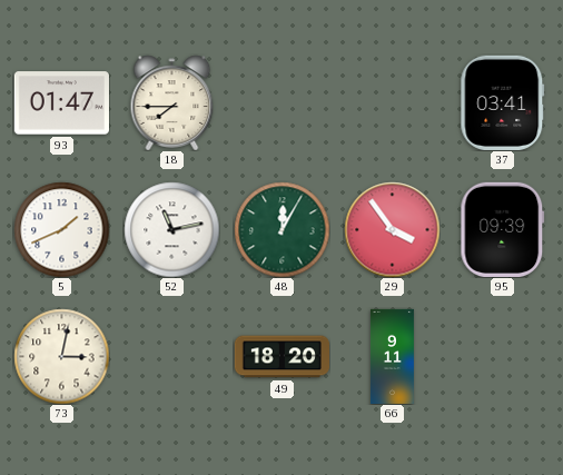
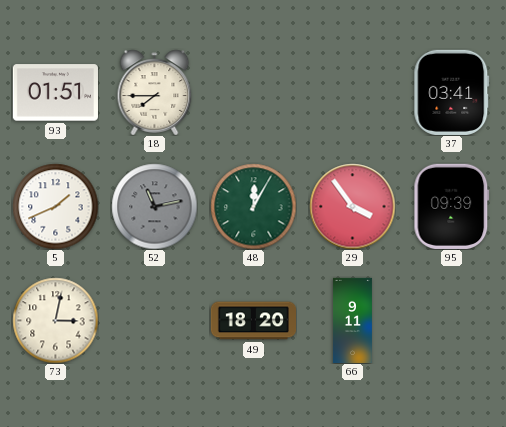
93: 01:47 -> 01:51
52 dial: white -> grey
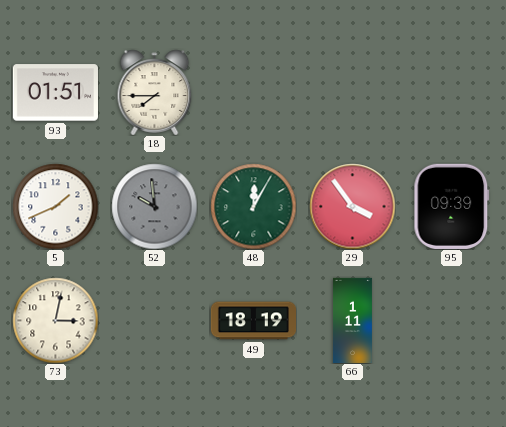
37: 03:41 -> none
52: 11:13 -> 9:59
49: 18:20 -> 18:19
66: 9:11 -> 1:11
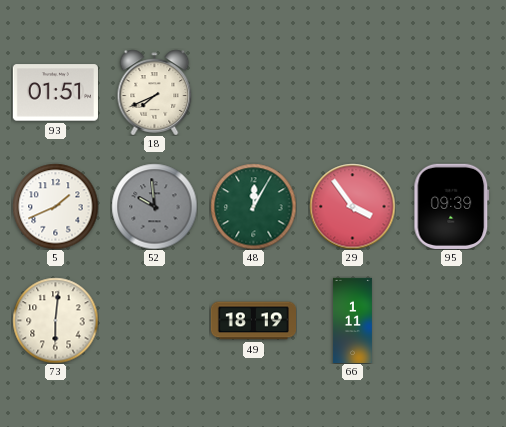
18: 7:45 -> 7:41
73: 3:02 -> 6:01
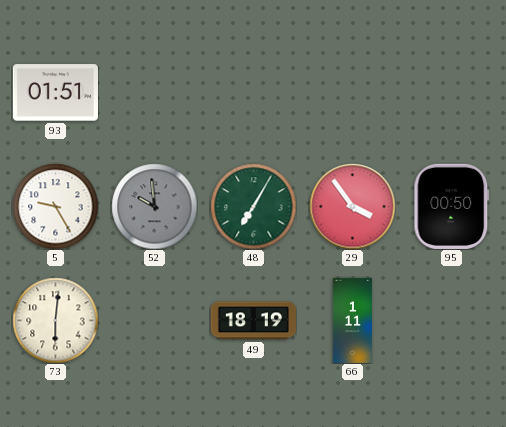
18: 7:41 -> none
5: 1:41 -> 9:25
48: 12:05 -> 7:05
95: 09:39 -> 00:50
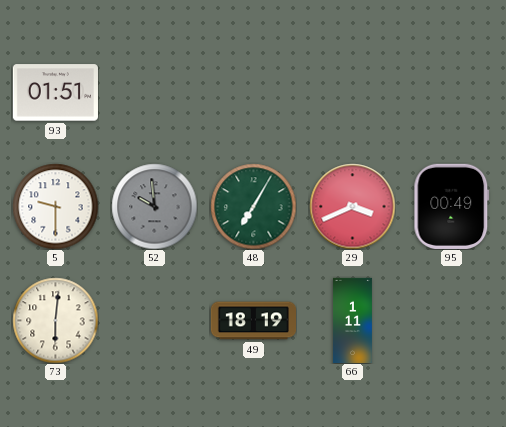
5: 9:25 -> 9:30
29: 3:54 -> 3:41
95: 00:50 -> 00:49
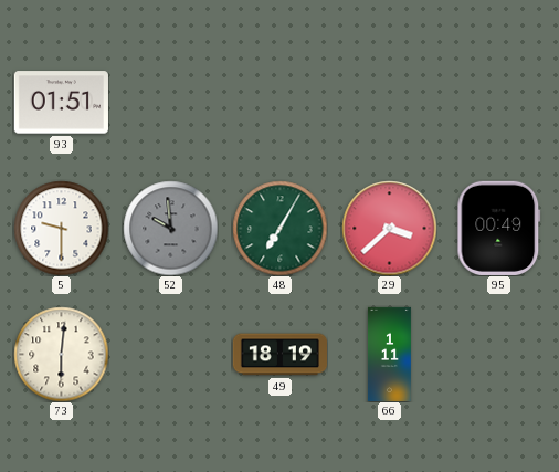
29: 3:41 -> 3:38
